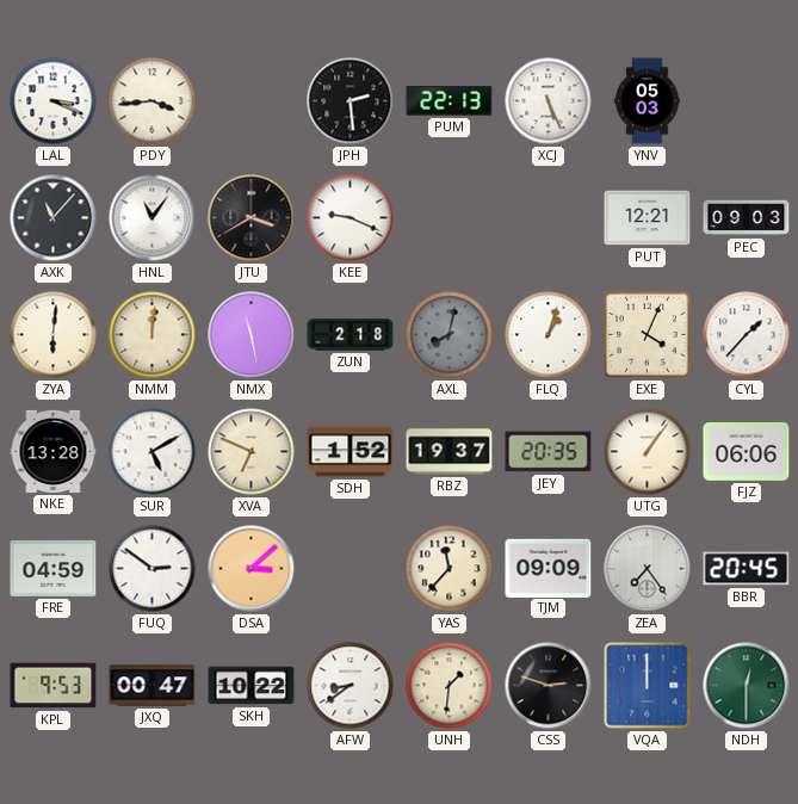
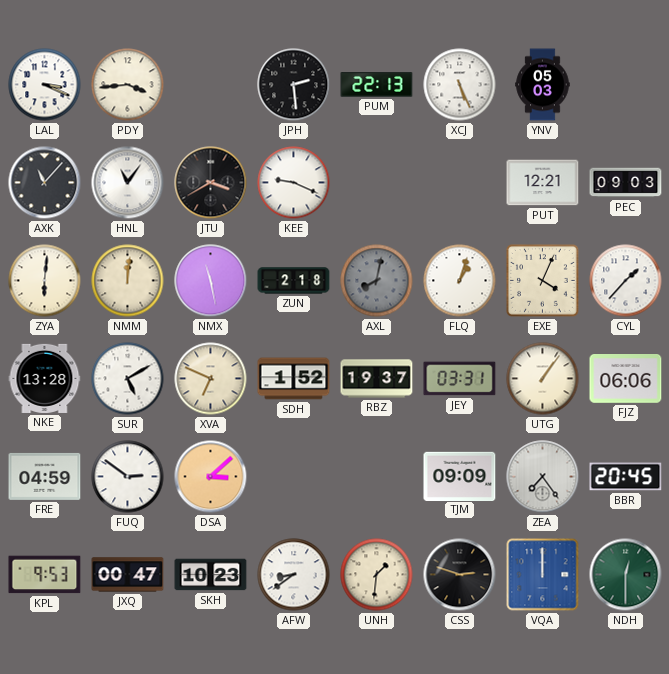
JEY: 20:35 -> 03:31
YAS: 11:37 -> none
SKH: 10:22 -> 10:23
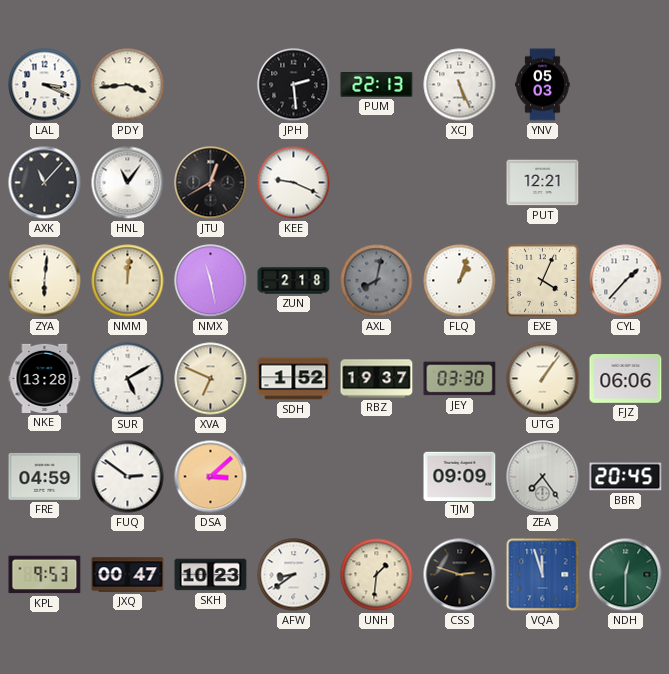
JTU: 3:40 -> 12:40
PEC: 09:03 -> none
JEY: 03:31 -> 03:30
VQA: 12:00 -> 11:57
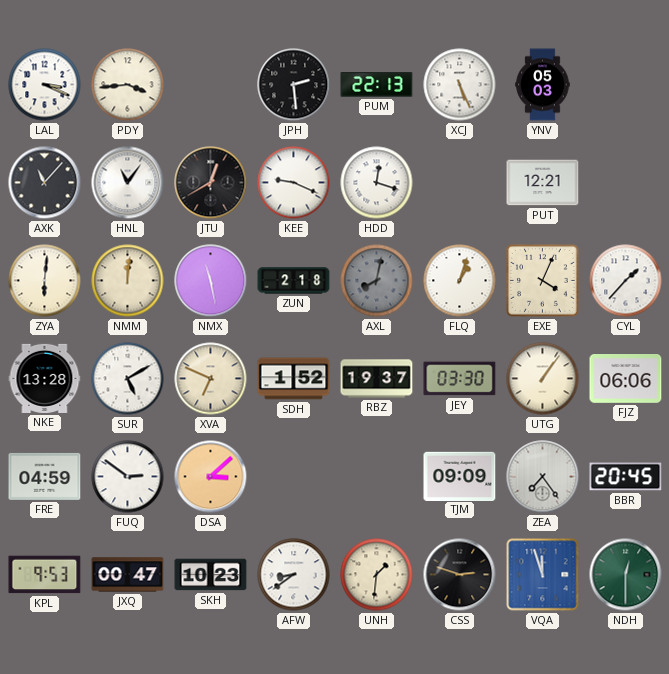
HDD: none -> 12:18
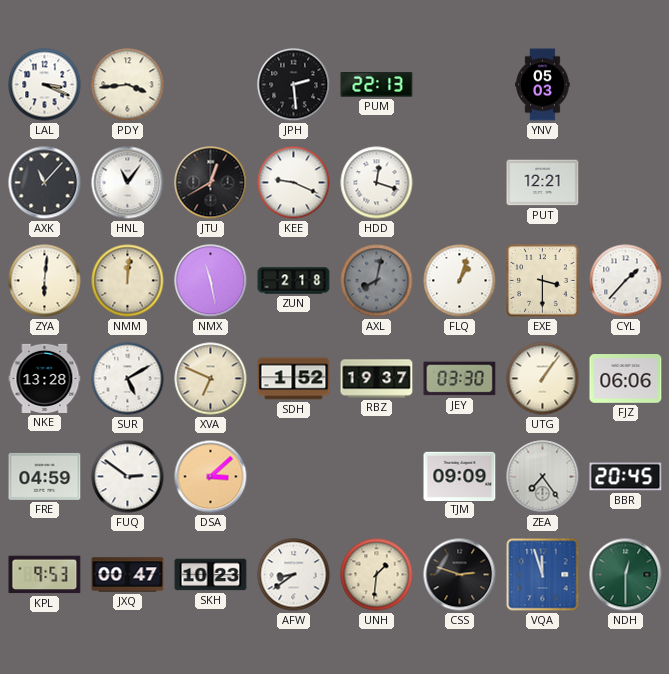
XCJ: 5:26 -> none
EXE: 4:04 -> 3:30
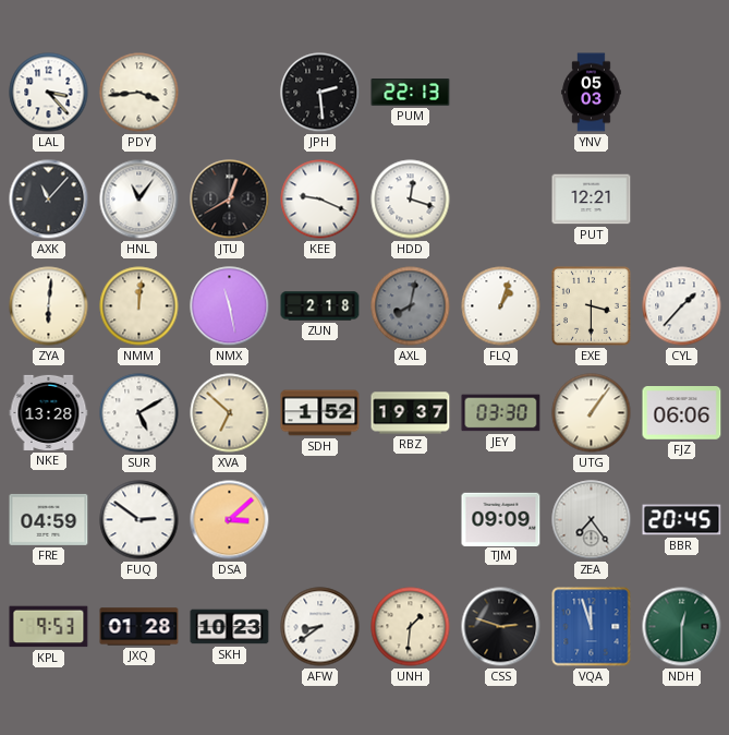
LAL: 3:19 -> 3:23
XVA: 6:49 -> 6:52
JXQ: 00:47 -> 01:28
